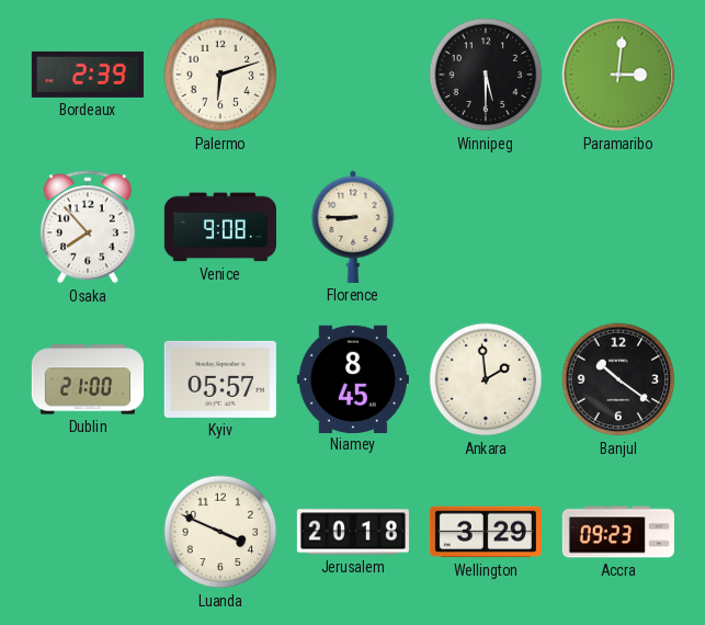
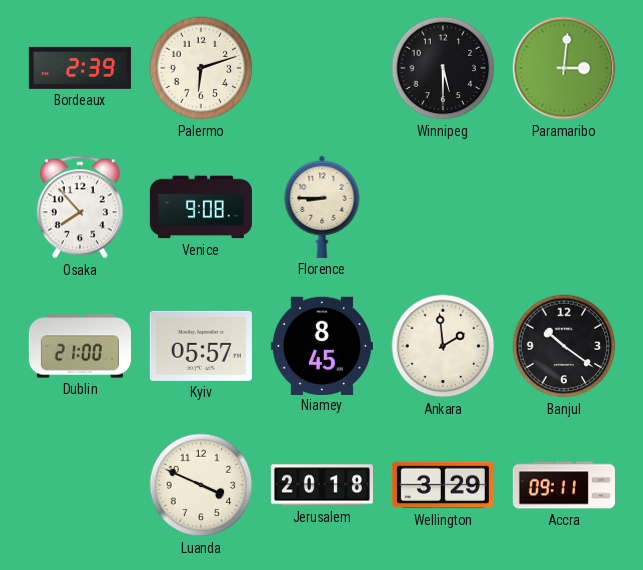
Accra: 09:23 -> 09:11
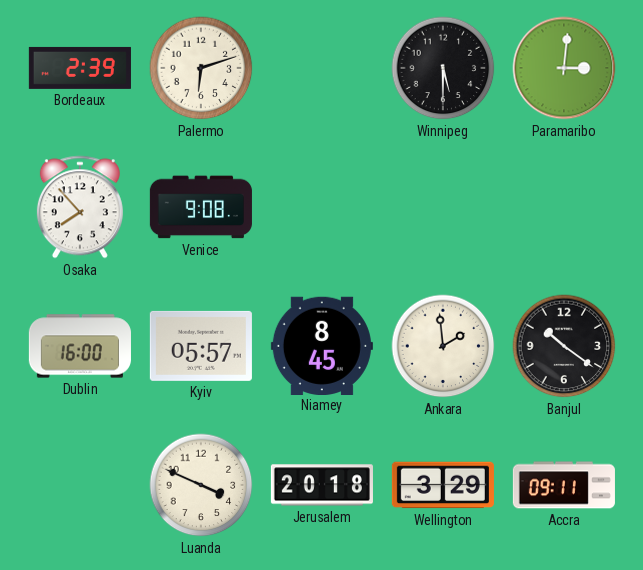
Florence: 8:45 -> none
Dublin: 21:00 -> 16:00
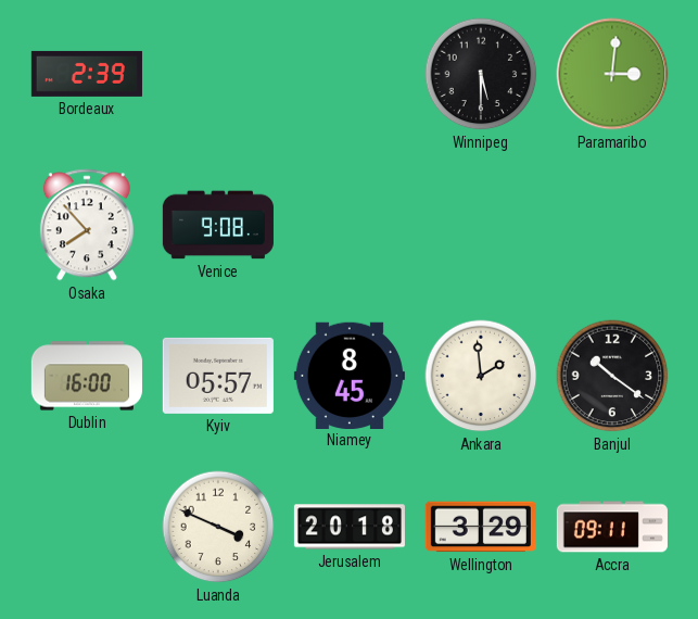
Palermo: 6:12 -> none
